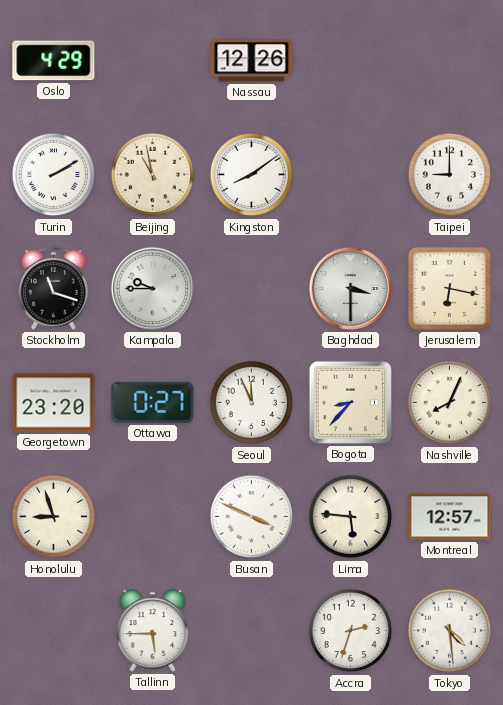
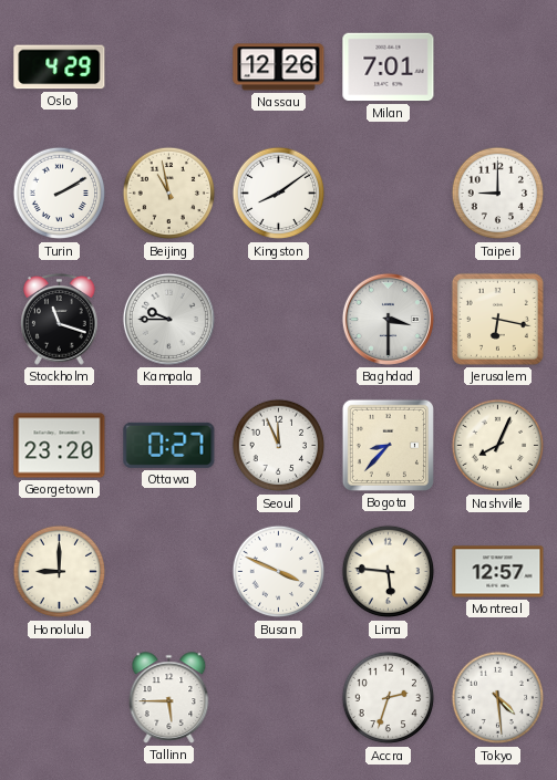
Milan: none -> 7:01
Honolulu: 8:57 -> 9:00
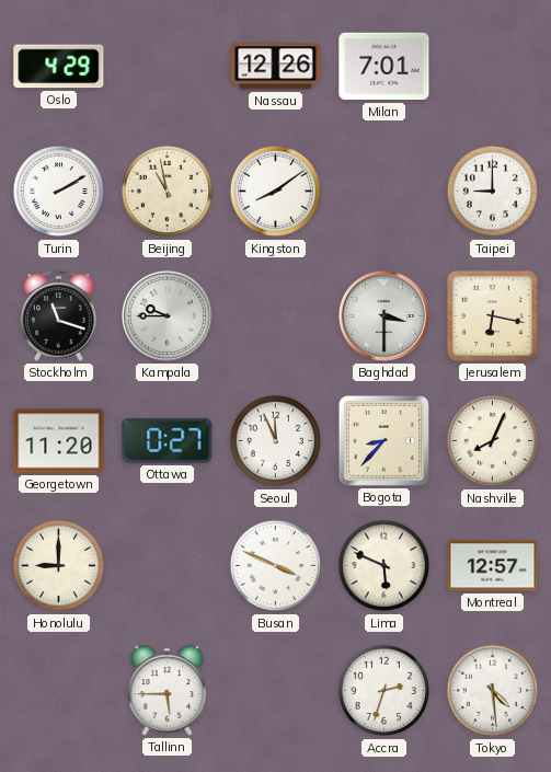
Georgetown: 23:20 -> 11:20
Lima: 5:46 -> 5:49
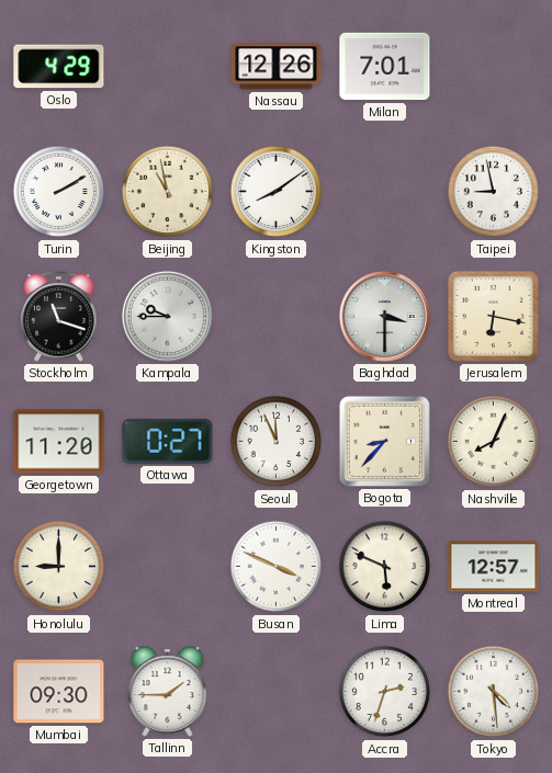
Taipei: 9:00 -> 8:58
Mumbai: none -> 09:30
Tallinn: 5:45 -> 1:45
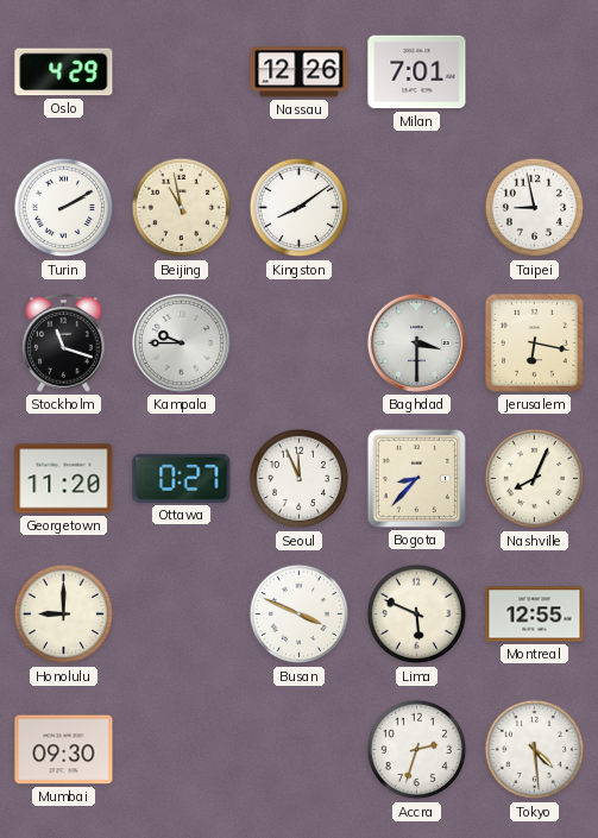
Montreal: 12:57 -> 12:55
Tallinn: 1:45 -> none
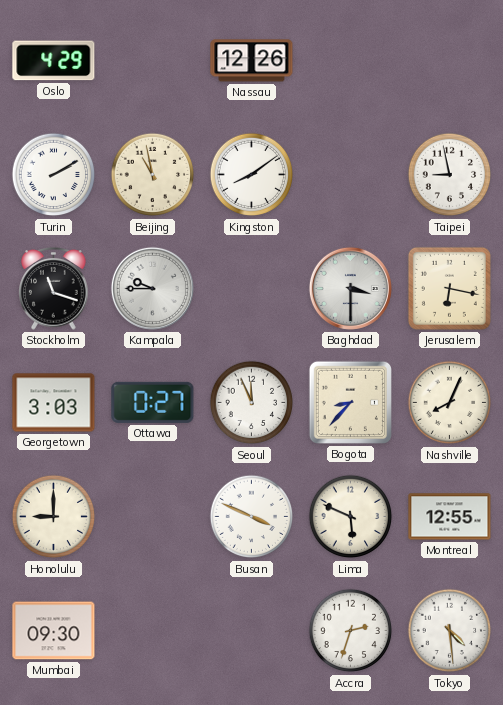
Milan: 7:01 -> none
Georgetown: 11:20 -> 3:03
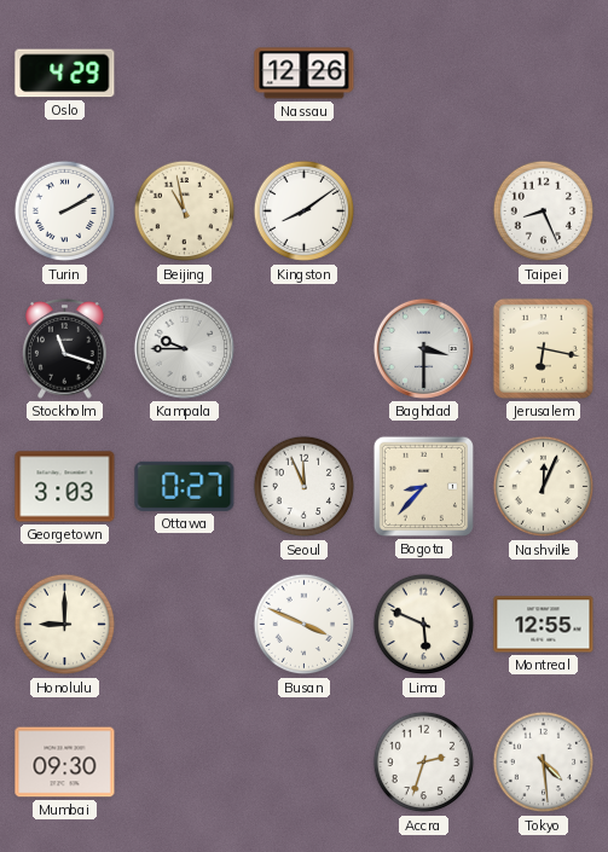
Taipei: 8:58 -> 8:26
Nashville: 8:04 -> 12:04
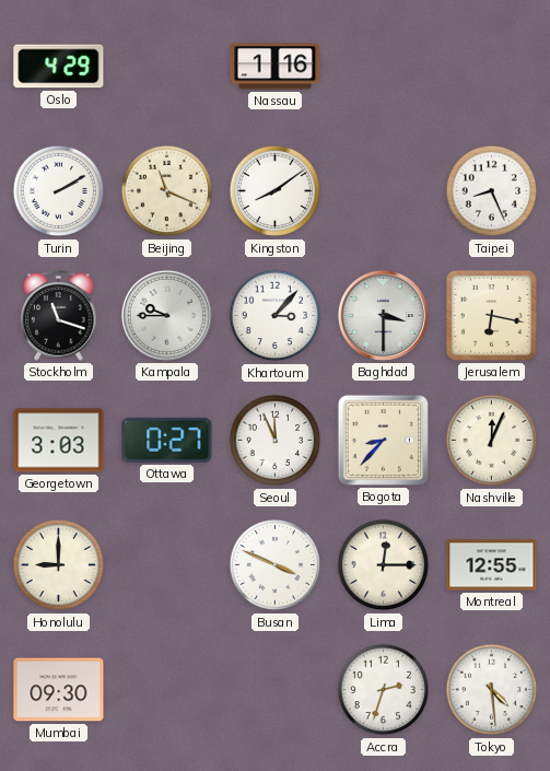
Nassau: 12:26 -> 1:16
Beijing: 10:58 -> 11:19
Khartoum: none -> 3:07
Lima: 5:49 -> 12:15
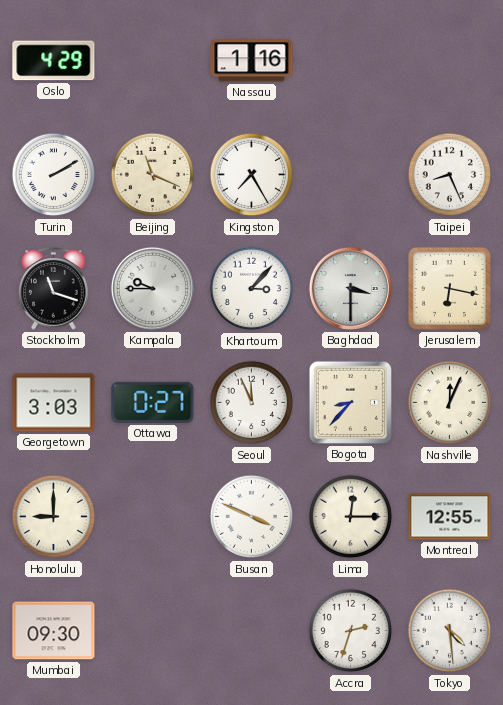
Kingston: 8:09 -> 7:25
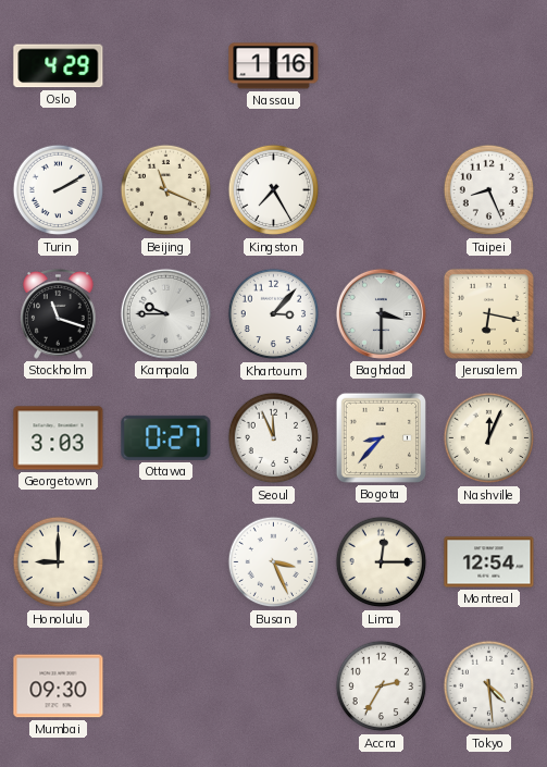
Busan: 3:49 -> 3:26
Montreal: 12:55 -> 12:54
Accra: 2:33 -> 2:35
